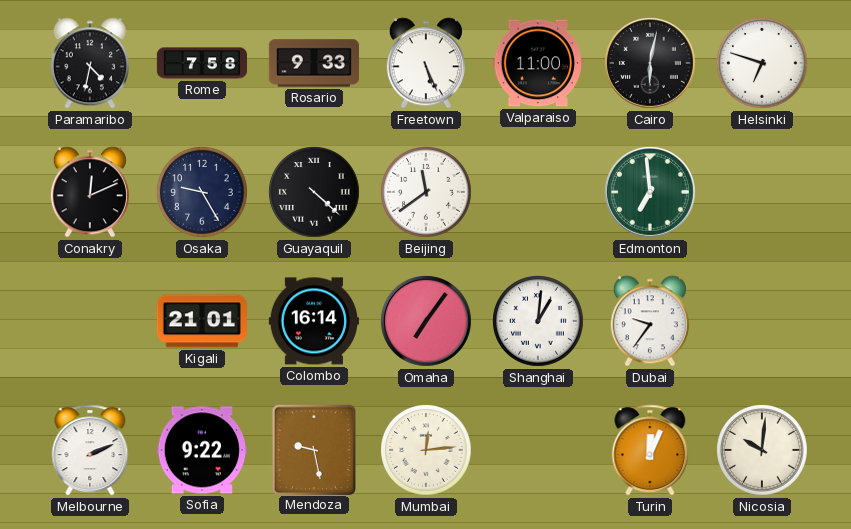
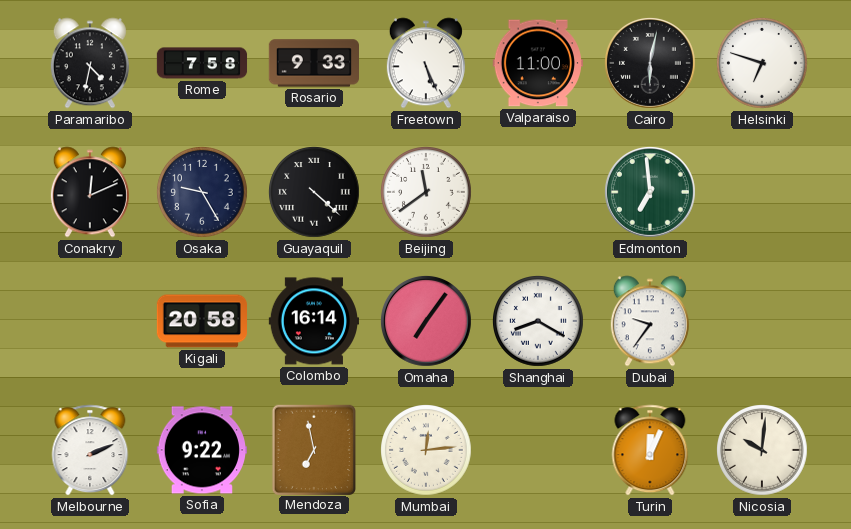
Kigali: 21:01 -> 20:58
Shanghai: 1:01 -> 8:20
Mendoza: 9:28 -> 6:58
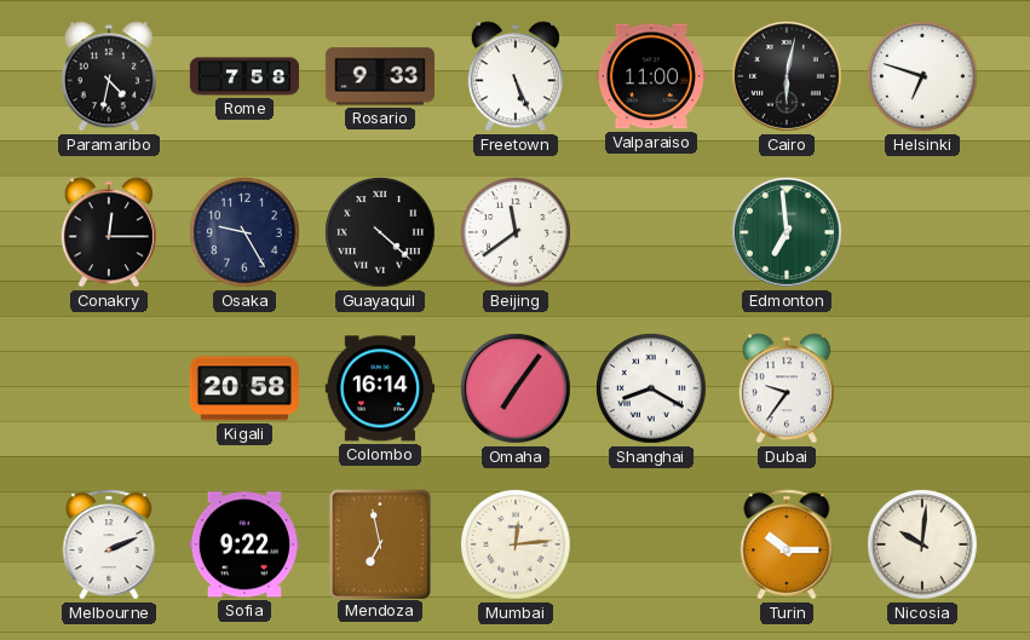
Conakry: 12:11 -> 12:15
Turin: 12:04 -> 10:15
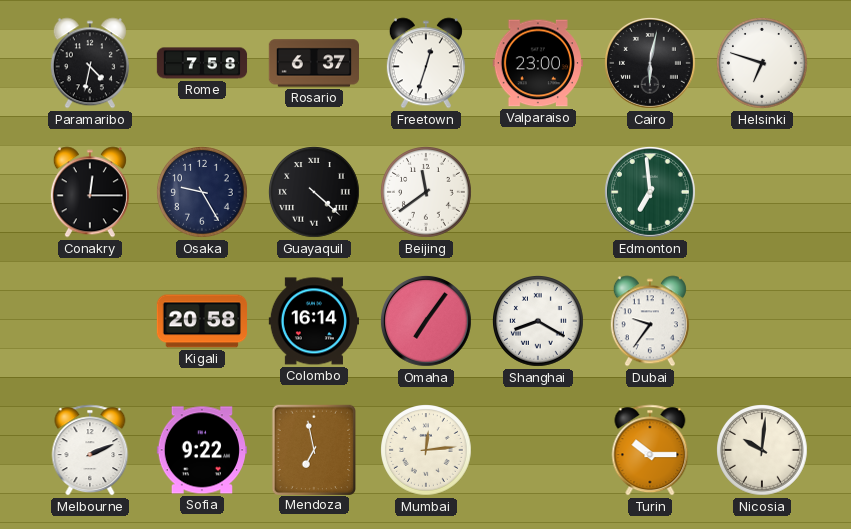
Rosario: 9:33 -> 6:37
Freetown: 5:26 -> 12:33
Valparaiso: 11:00 -> 23:00
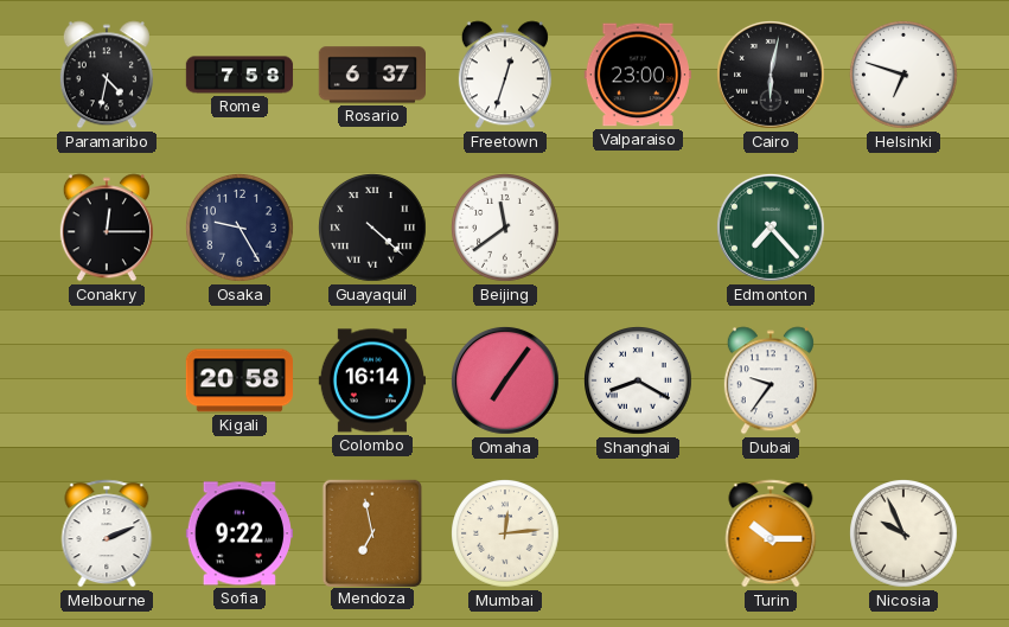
Edmonton: 6:59 -> 7:23
Nicosia: 10:01 -> 9:56
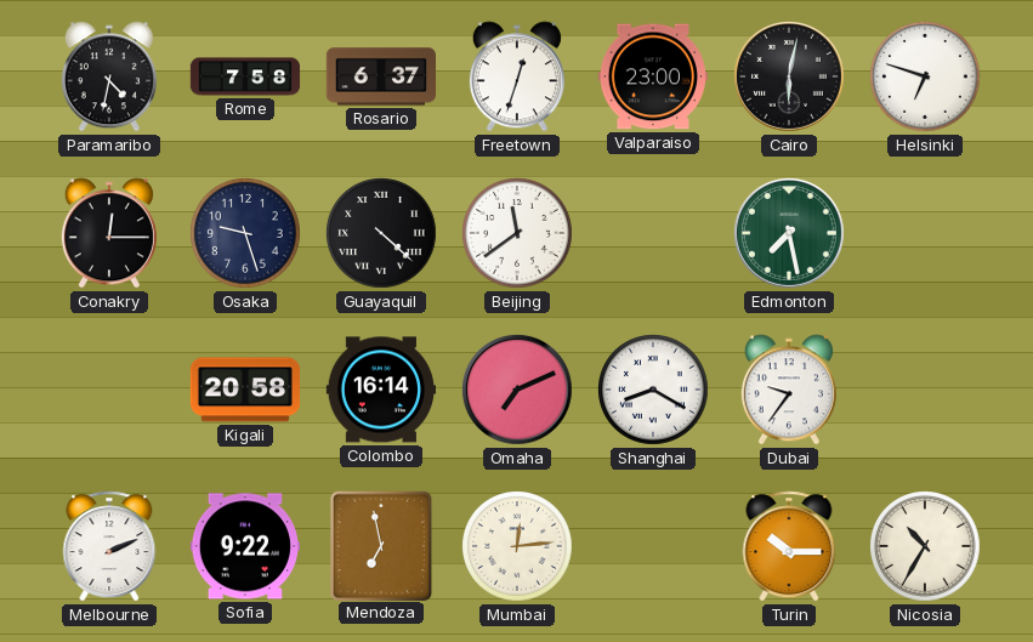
Osaka: 9:25 -> 9:27
Edmonton: 7:23 -> 7:28
Omaha: 7:06 -> 7:11
Nicosia: 9:56 -> 10:35
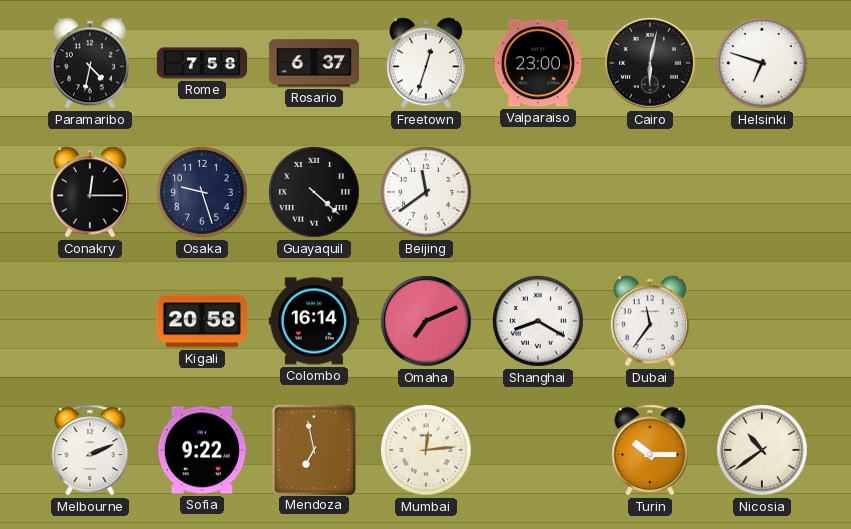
Edmonton: 7:28 -> none
Dubai: 9:36 -> 11:36
Nicosia: 10:35 -> 10:39
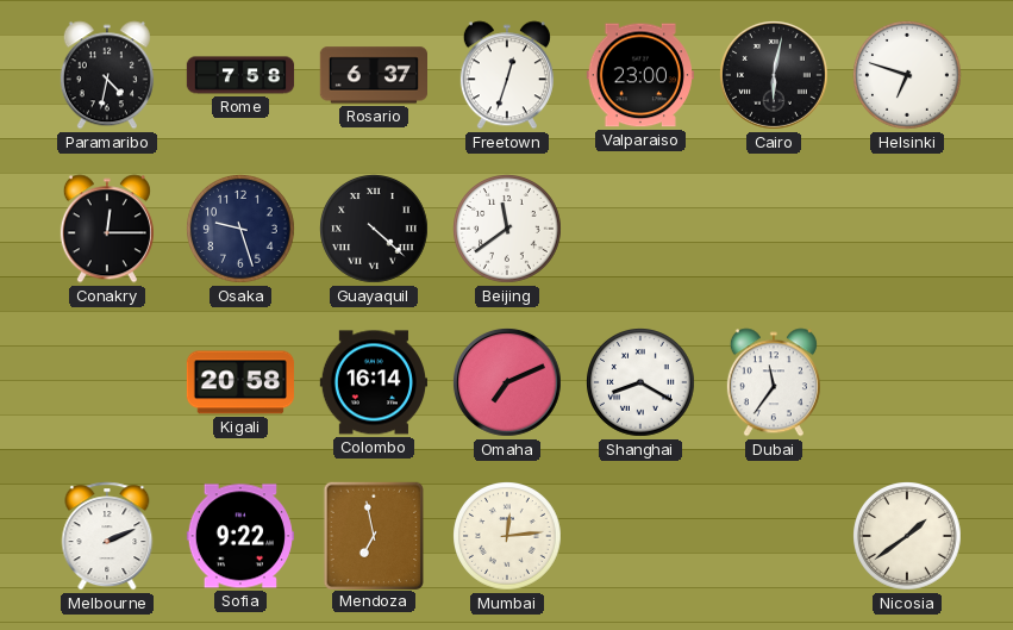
Turin: 10:15 -> none
Nicosia: 10:39 -> 1:39
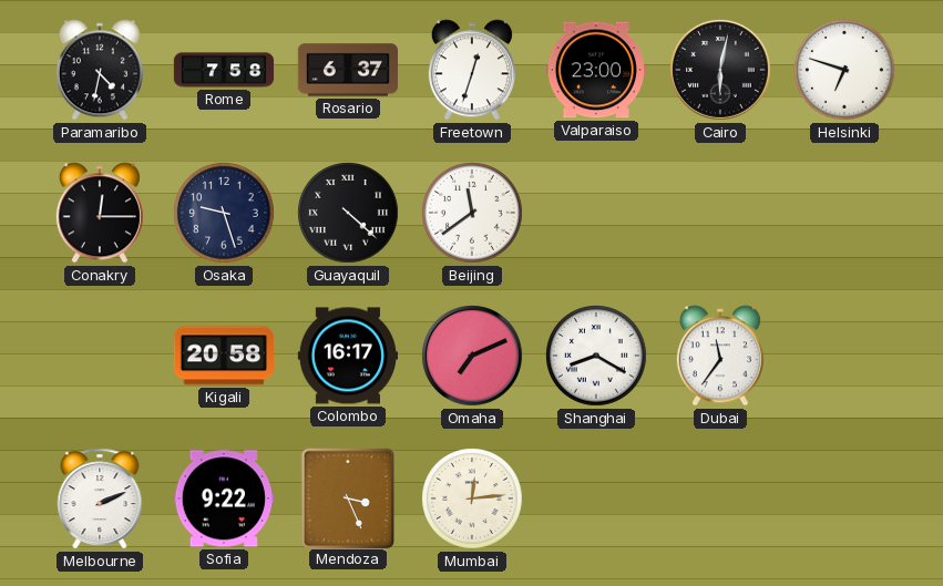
Colombo: 16:14 -> 16:17
Mendoza: 6:58 -> 3:26
Nicosia: 1:39 -> none
